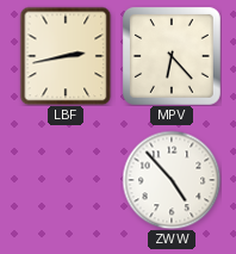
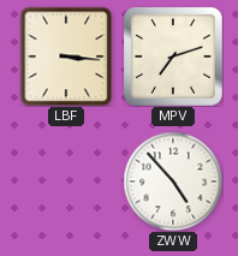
LBF: 2:43 -> 3:16
MPV: 6:23 -> 7:12
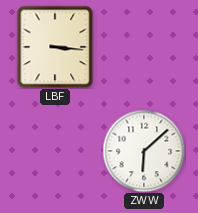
MPV: 7:12 -> none
ZWW: 4:53 -> 6:08
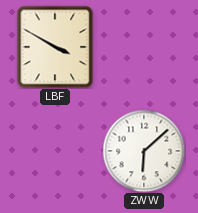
LBF: 3:16 -> 3:50
